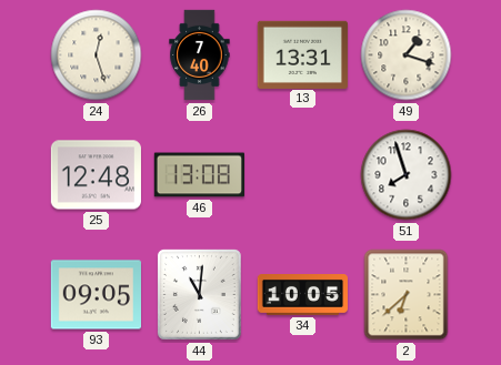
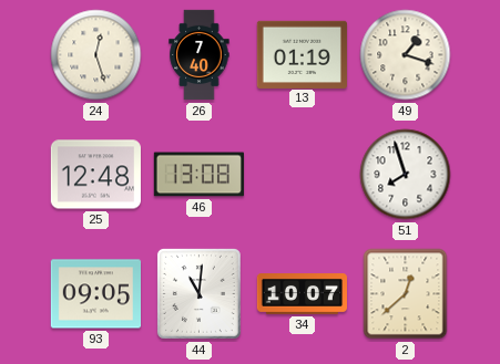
13: 13:31 -> 01:19
34: 10:05 -> 10:07
2: 6:38 -> 12:38
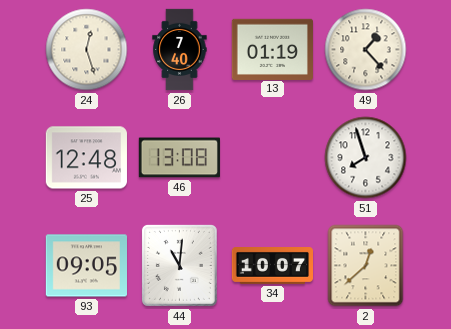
49: 1:18 -> 1:23
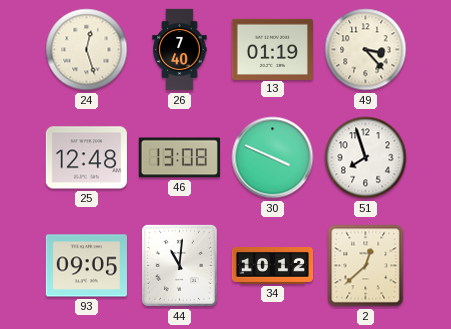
49: 1:23 -> 3:23
30: none -> 3:49
34: 10:07 -> 10:12
